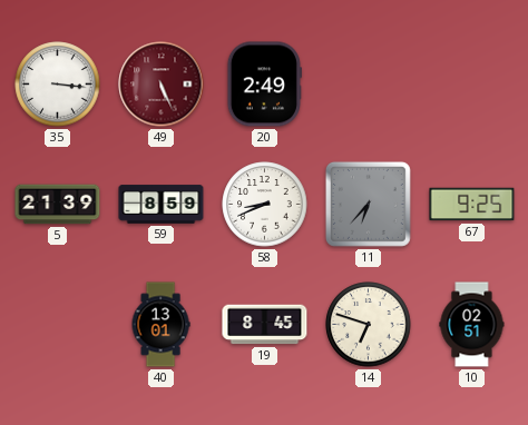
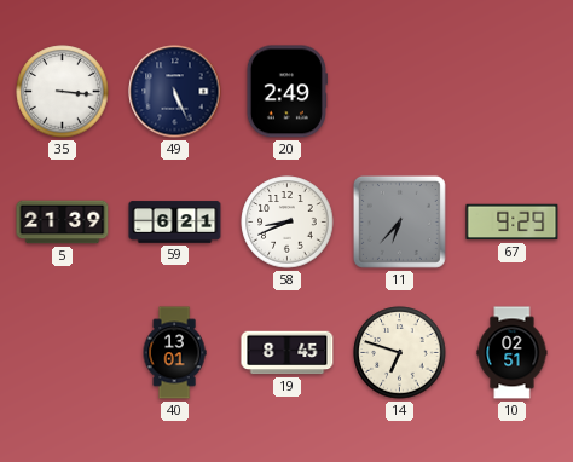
49 dial: burgundy -> navy
59: 8:59 -> 6:21
67: 9:25 -> 9:29
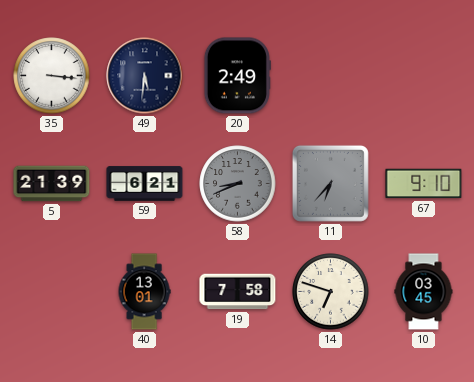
49: 5:26 -> 5:31
58 dial: white -> grey
67: 9:29 -> 9:10
19: 8:45 -> 7:58
10: 02:51 -> 03:45
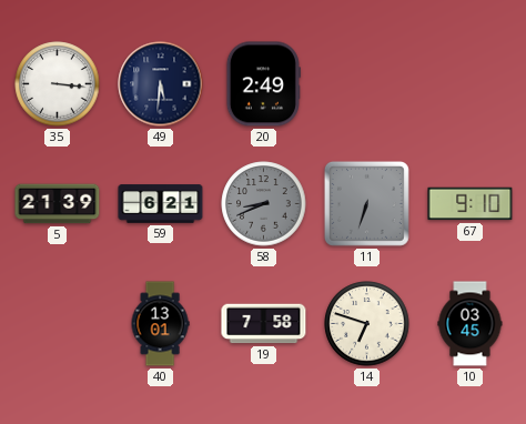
11: 6:37 -> 6:33
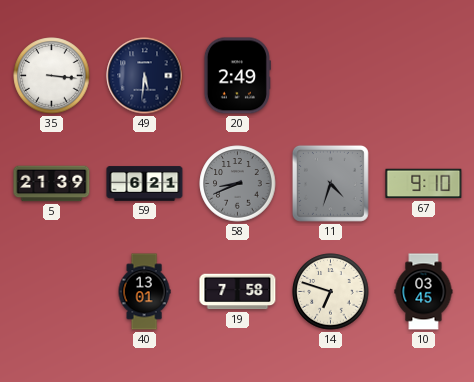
11: 6:33 -> 4:33
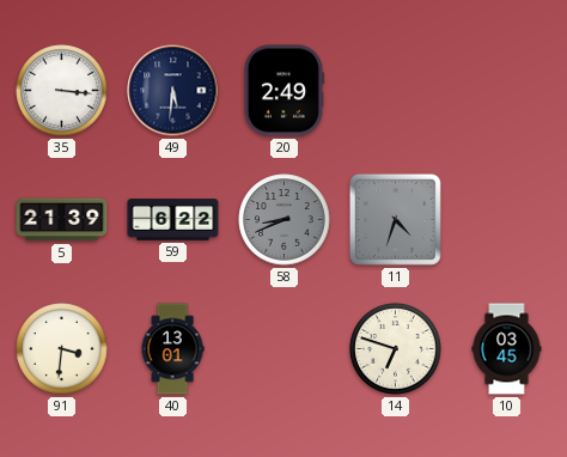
59: 6:21 -> 6:22
67: 9:10 -> none
91: none -> 3:31
19: 7:58 -> none
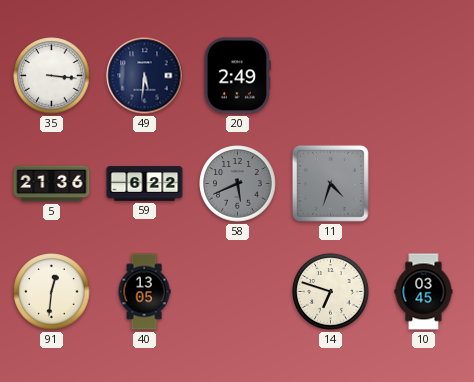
5: 21:39 -> 21:36
58: 8:41 -> 5:41
91: 3:31 -> 12:31
40: 13:01 -> 13:05
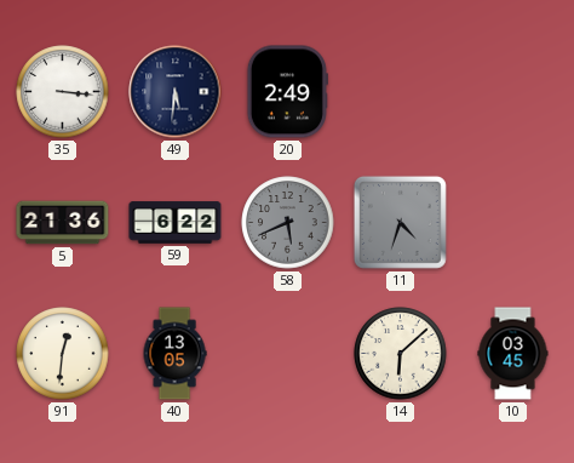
14: 6:48 -> 6:08
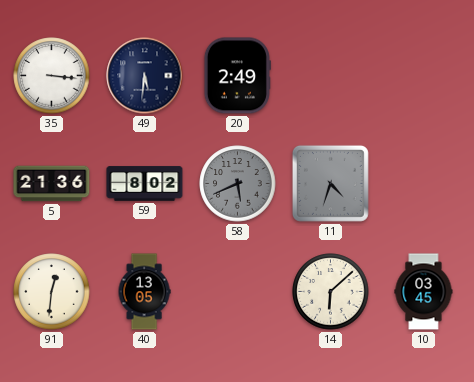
59: 6:22 -> 8:02
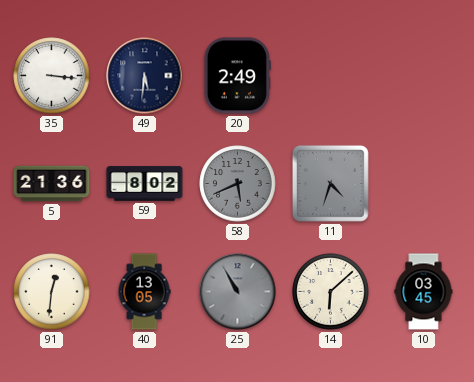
25: none -> 10:55
